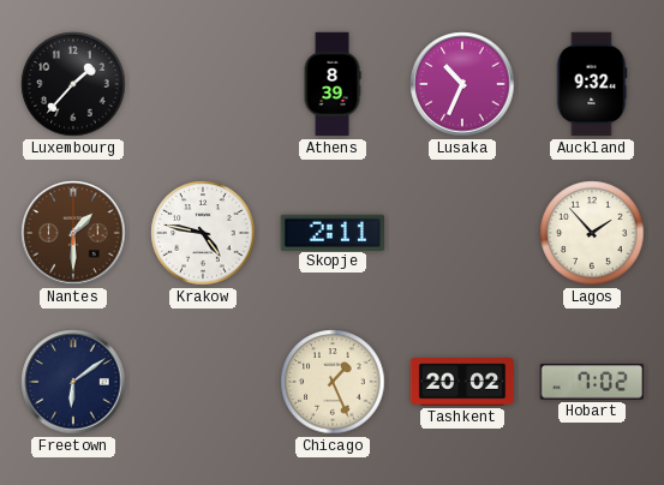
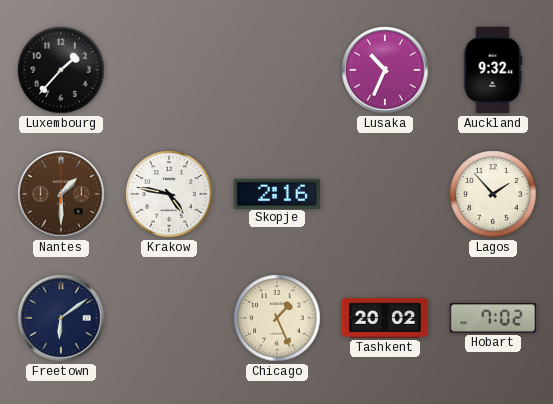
Athens: 8:39 -> none
Skopje: 2:11 -> 2:16
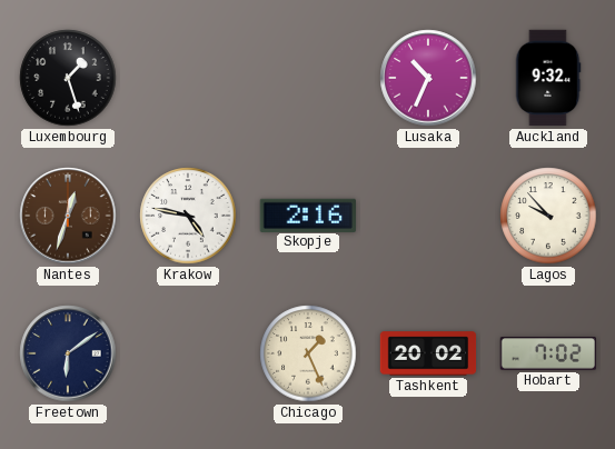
Luxembourg: 1:37 -> 1:27
Nantes: 1:30 -> 12:33
Lagos: 1:53 -> 9:53
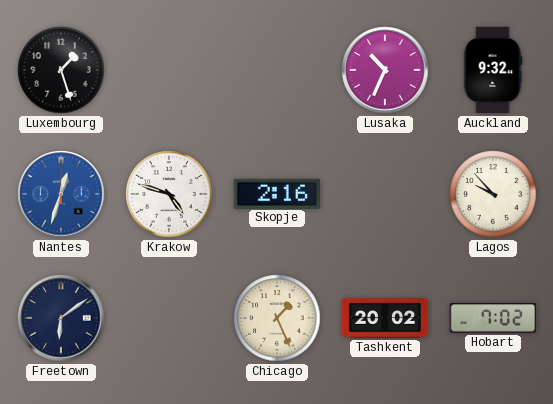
Nantes dial: brown -> blue
Krakow: 4:47 -> 4:48
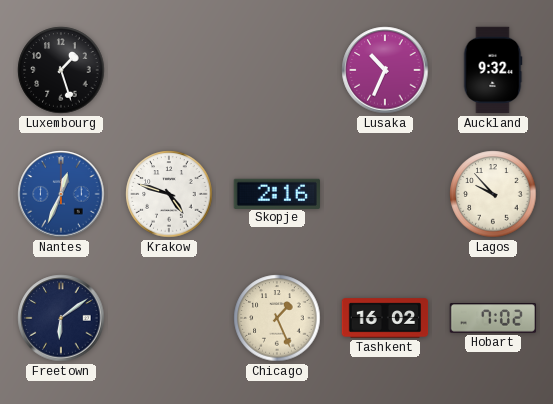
Nantes: 12:33 -> 12:34
Tashkent: 20:02 -> 16:02
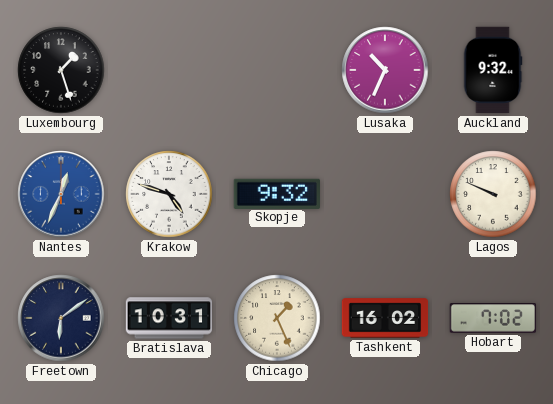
Skopje: 2:16 -> 9:32
Lagos: 9:53 -> 9:49
Bratislava: none -> 10:31
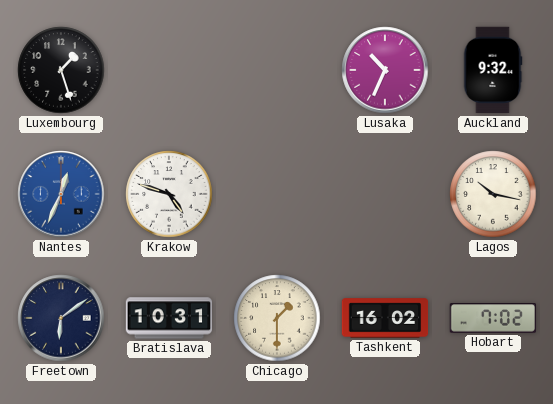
Skopje: 9:32 -> none
Lagos: 9:49 -> 10:17
Chicago: 1:26 -> 1:30
